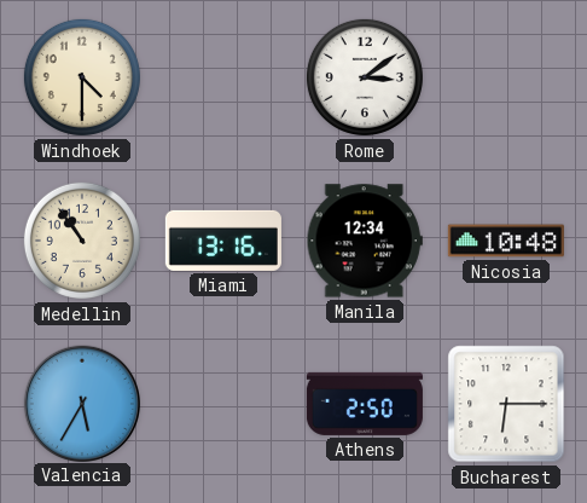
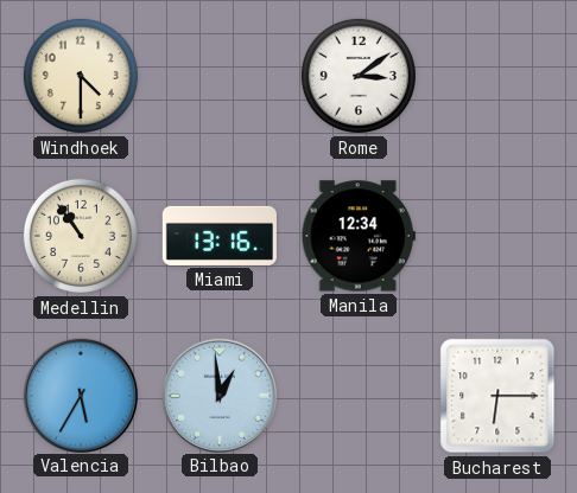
Nicosia: 10:48 -> none
Bilbao: none -> 12:59
Athens: 2:50 -> none
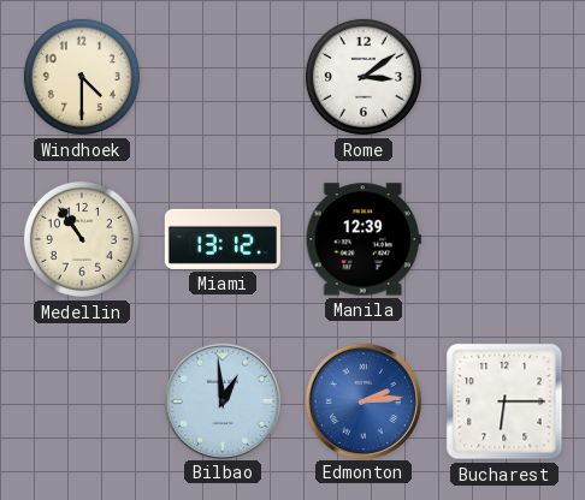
Miami: 13:16 -> 13:12
Manila: 12:34 -> 12:39
Valencia: 5:35 -> none
Edmonton: none -> 2:14
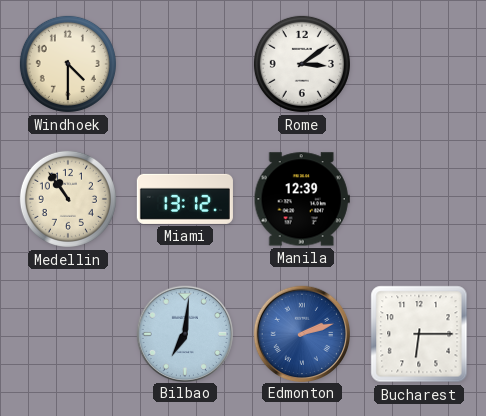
Bilbao: 12:59 -> 7:01
Edmonton: 2:14 -> 2:12
